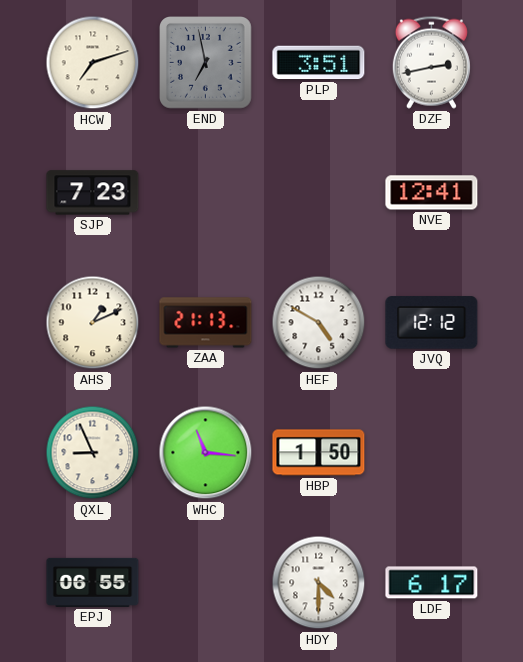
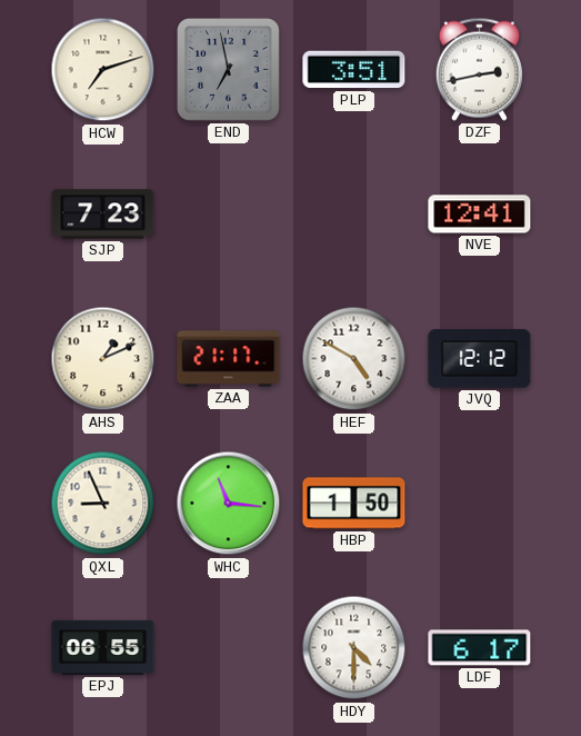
ZAA: 21:13 -> 21:17
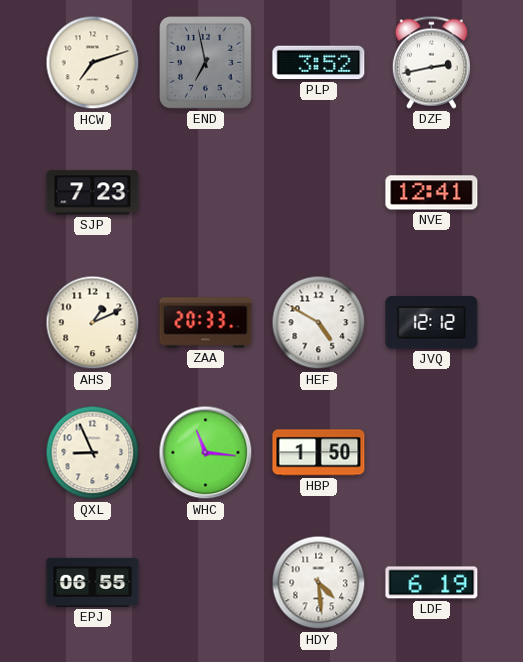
PLP: 3:51 -> 3:52
ZAA: 21:17 -> 20:33
HDY: 4:30 -> 4:29
LDF: 6:17 -> 6:19
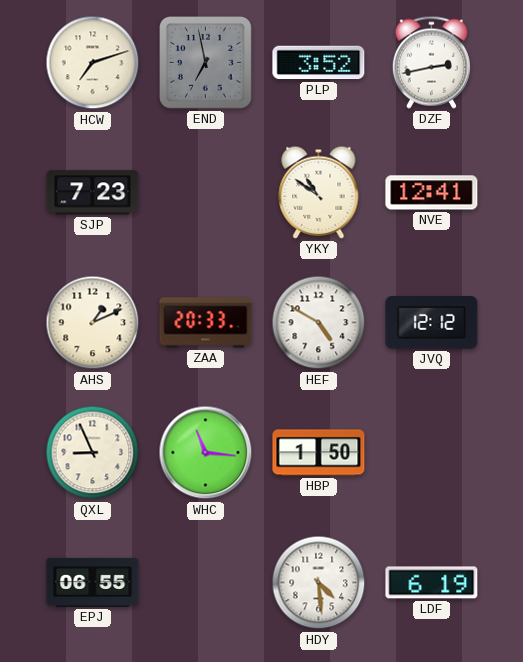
YKY: none -> 10:51
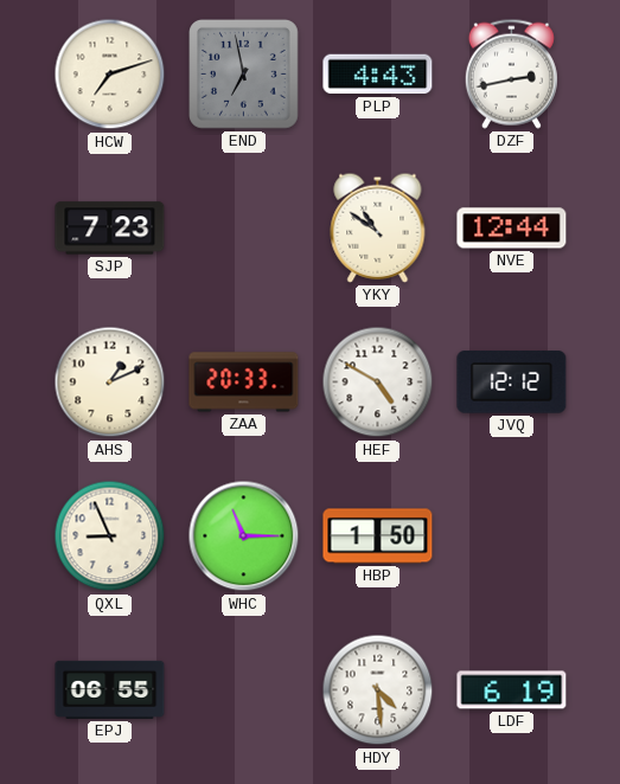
PLP: 3:52 -> 4:43
NVE: 12:41 -> 12:44
WHC: 11:16 -> 11:15
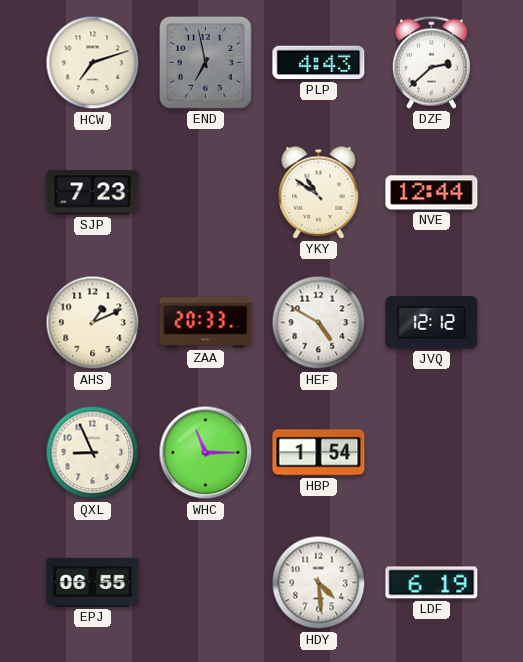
DZF: 2:43 -> 2:38
HBP: 1:50 -> 1:54
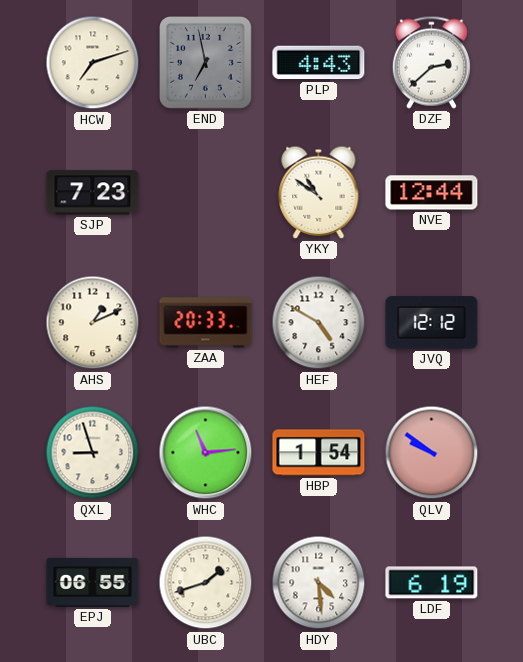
QXL: 8:56 -> 8:57
WHC: 11:15 -> 11:14
QLV: none -> 9:51
UBC: none -> 1:42
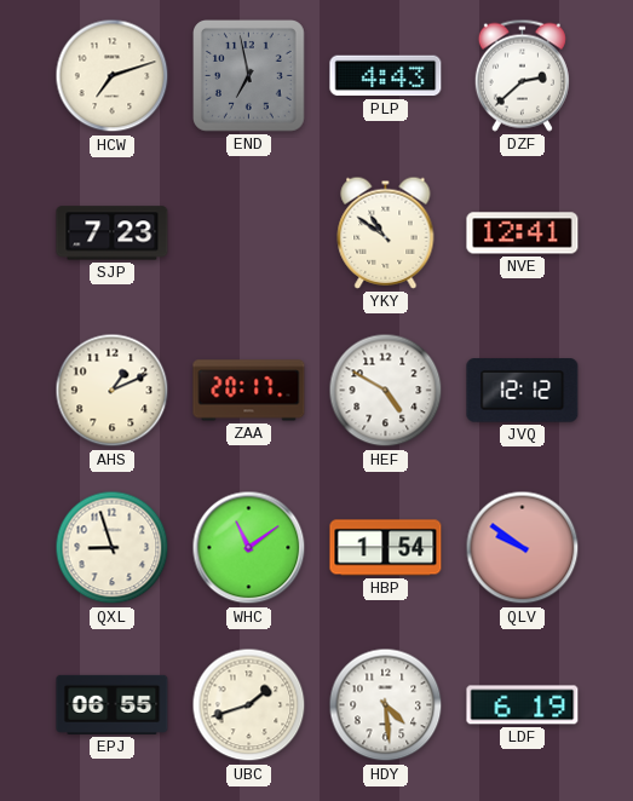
NVE: 12:44 -> 12:41
ZAA: 20:33 -> 20:17
WHC: 11:14 -> 11:09
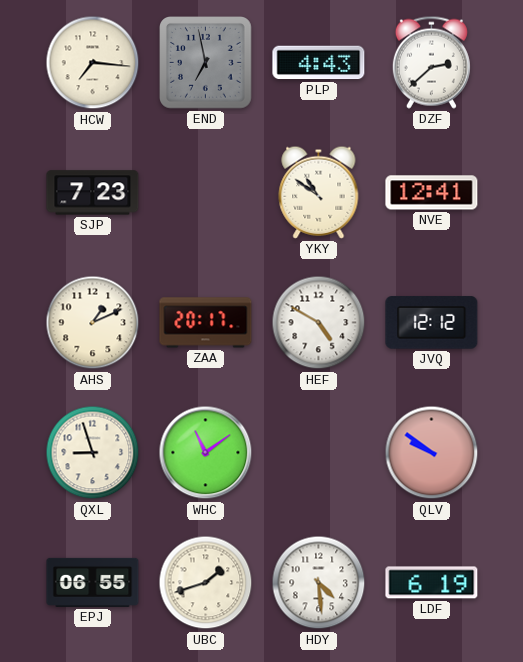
HCW: 7:12 -> 7:16
HBP: 1:54 -> none
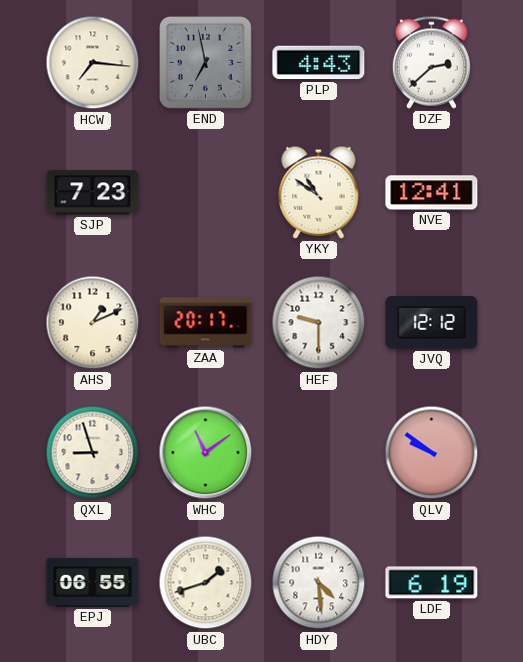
HEF: 4:50 -> 9:30
